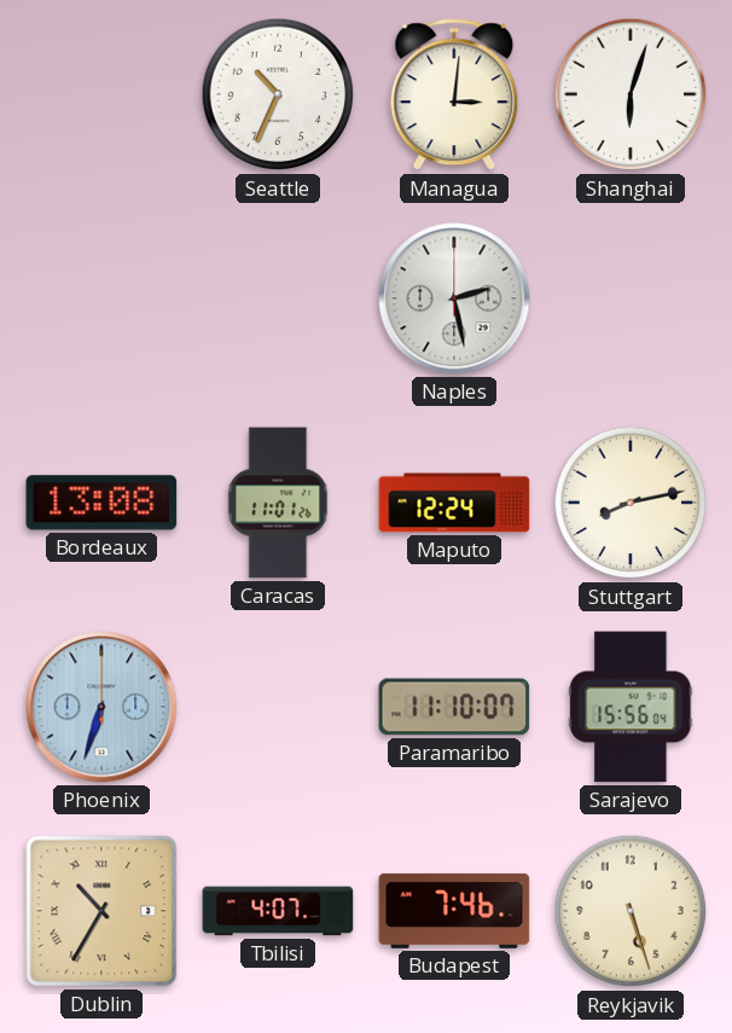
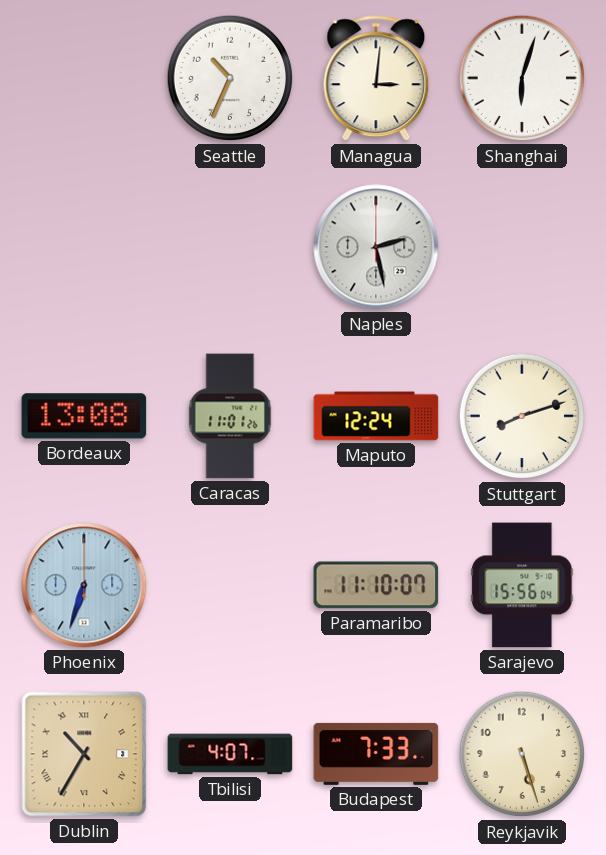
Stuttgart: 8:13 -> 8:12
Budapest: 7:46 -> 7:33
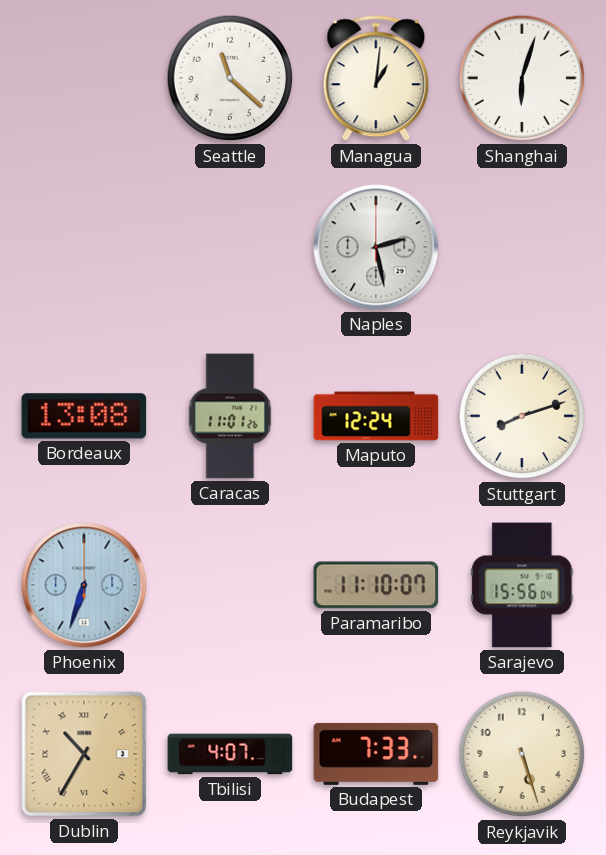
Seattle: 10:34 -> 11:22
Managua: 3:01 -> 1:01
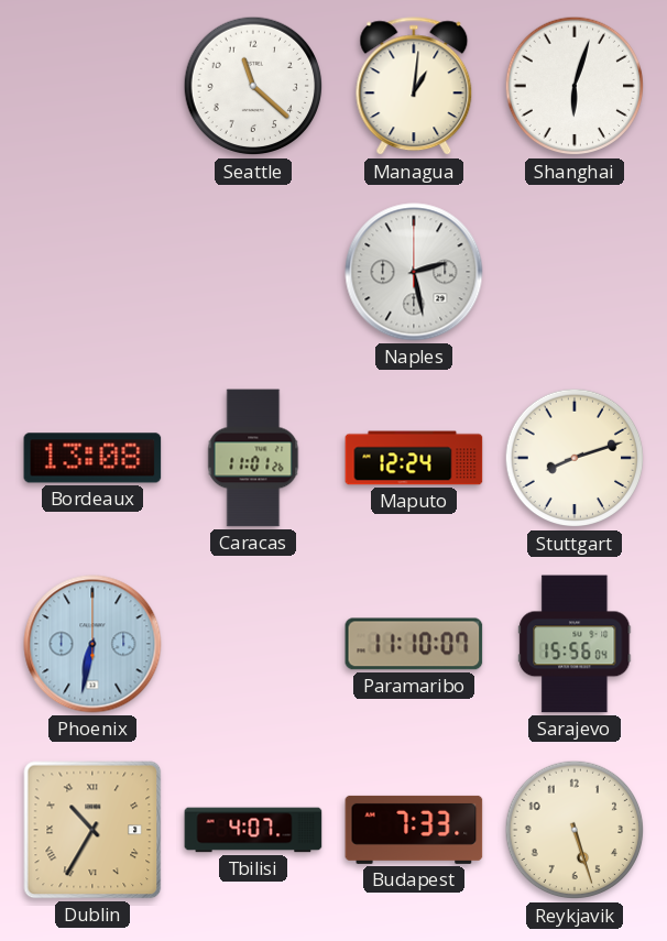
Phoenix: 6:33 -> 6:32
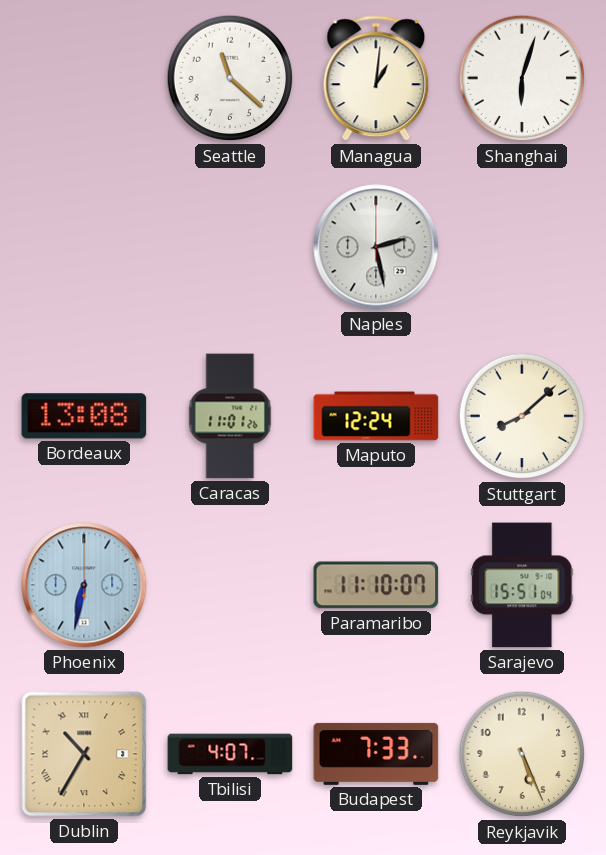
Stuttgart: 8:12 -> 8:08
Sarajevo: 15:56 -> 15:51
Reykjavik: 5:27 -> 5:26
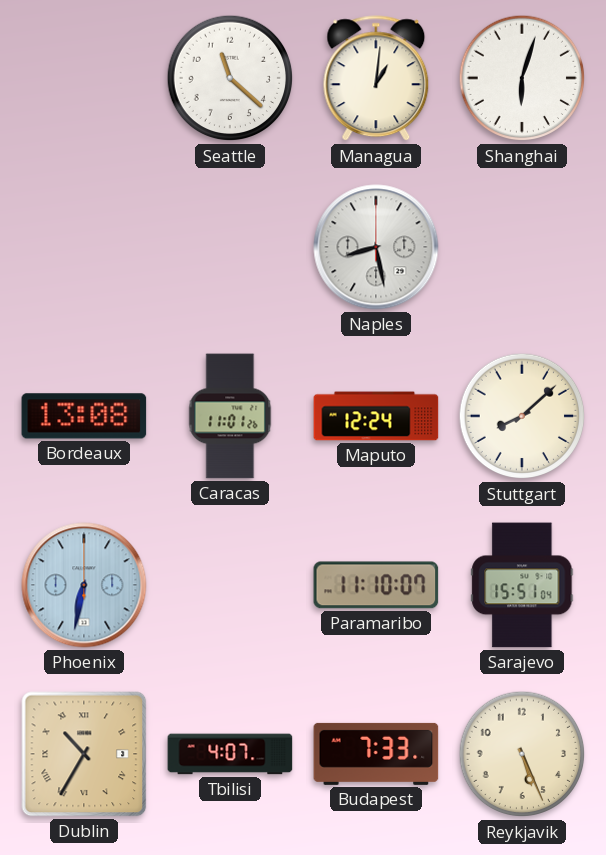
Naples: 2:28 -> 8:28
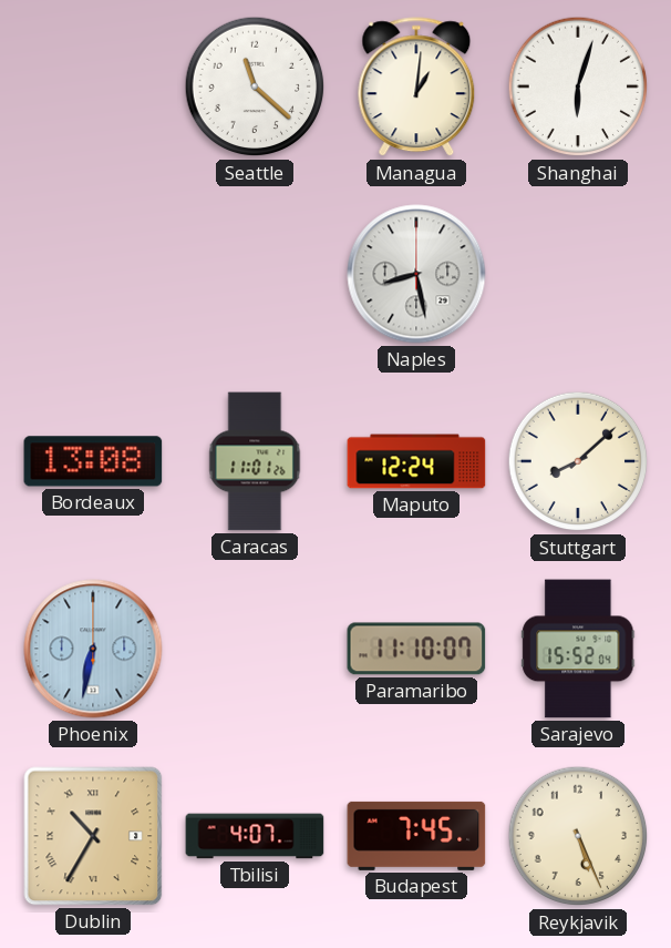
Sarajevo: 15:51 -> 15:52
Budapest: 7:33 -> 7:45
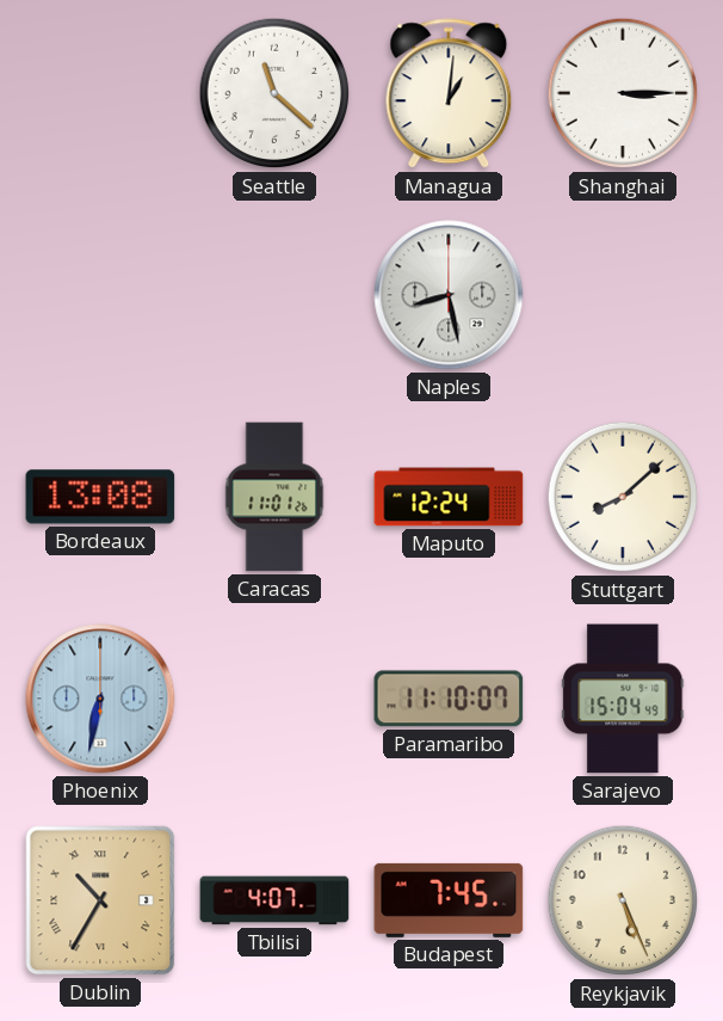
Shanghai: 6:03 -> 3:15
Sarajevo: 15:52 -> 15:04
